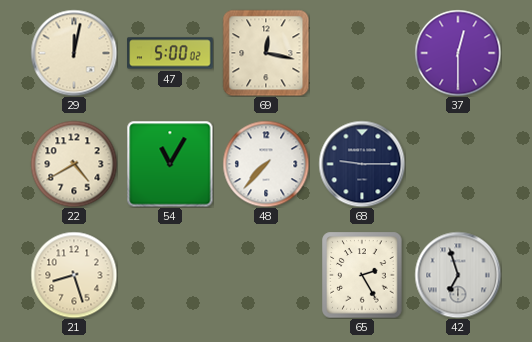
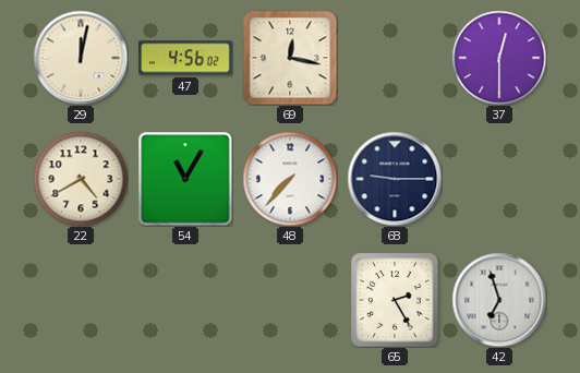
47: 5:00 -> 4:56
21: 8:27 -> none
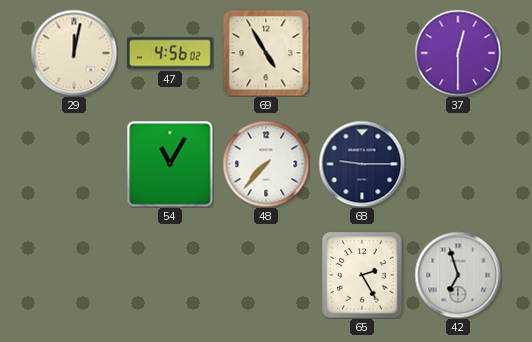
69: 12:17 -> 4:55
22: 4:40 -> none
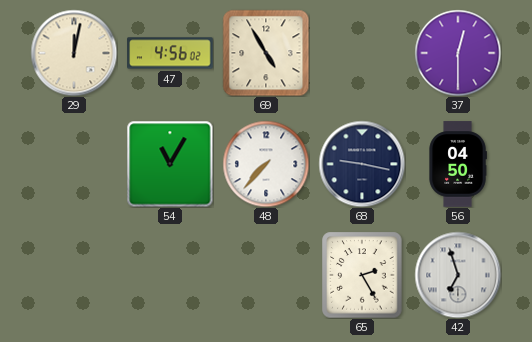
68: 9:15 -> 9:17
56: none -> 04:50
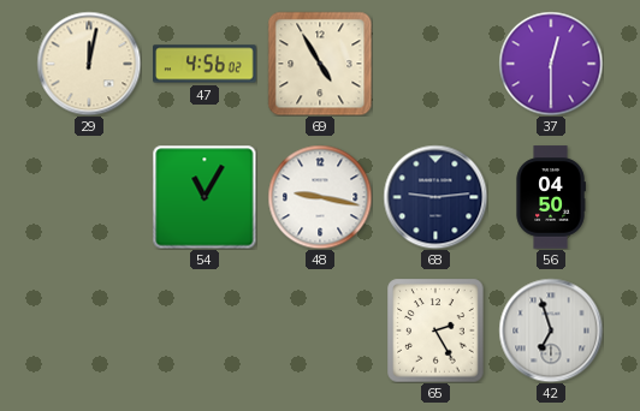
48: 7:37 -> 9:17
68: 9:17 -> 9:14
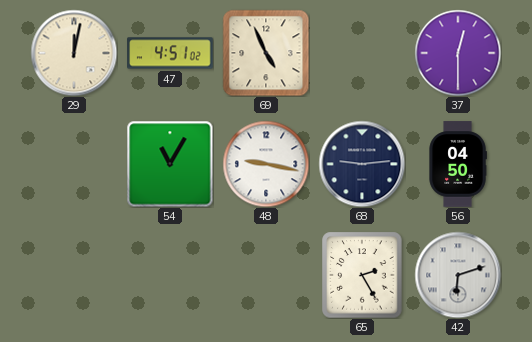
47: 4:56 -> 4:51
69: 4:55 -> 4:56
42: 6:57 -> 6:12
